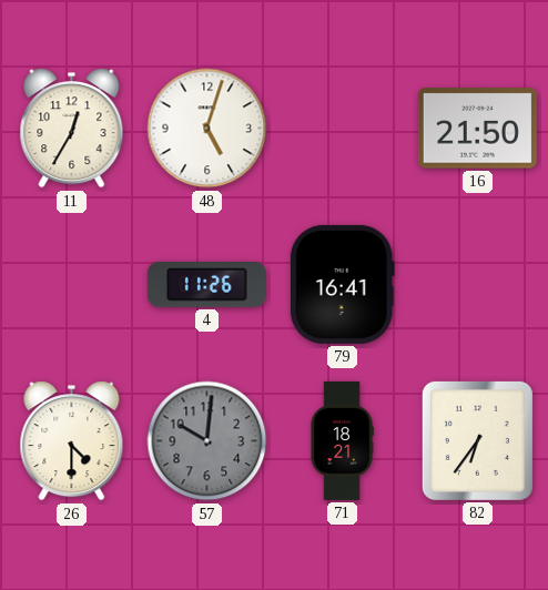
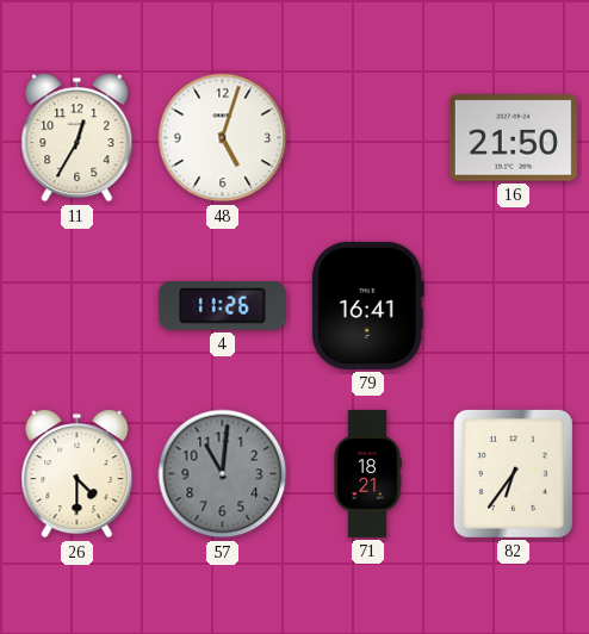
57: 10:01 -> 11:01
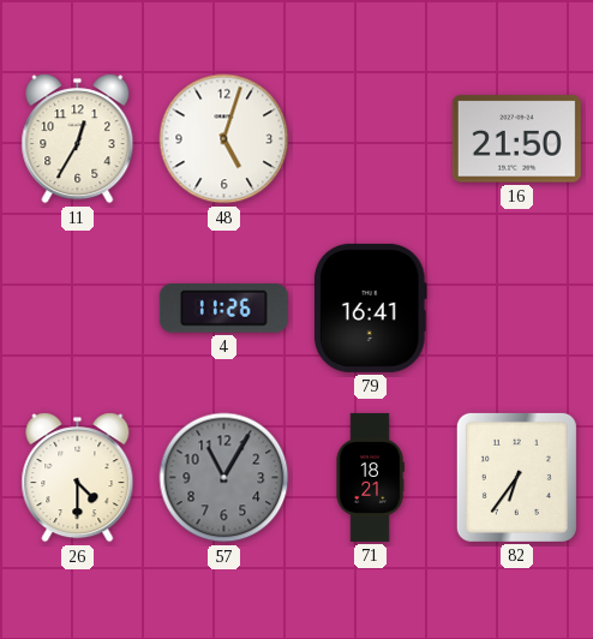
57: 11:01 -> 11:05
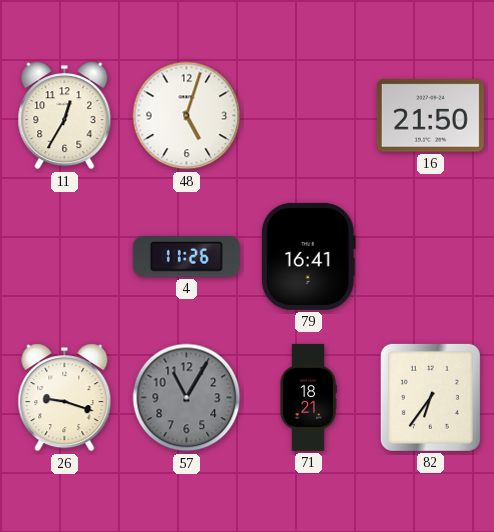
26: 4:30 -> 9:18
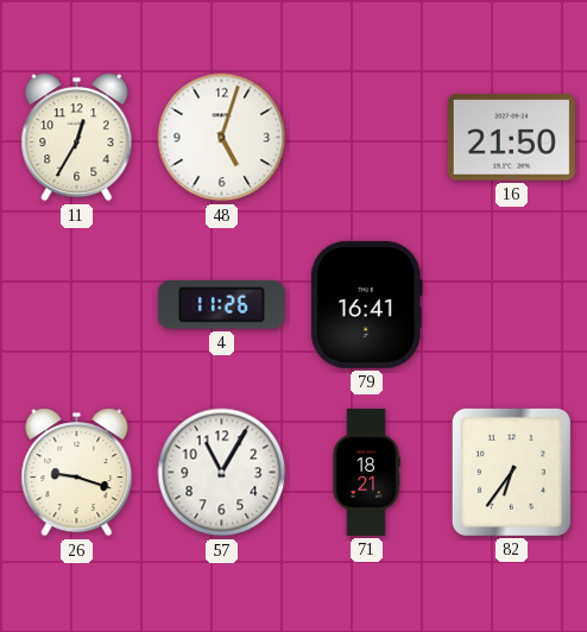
57 dial: grey -> white
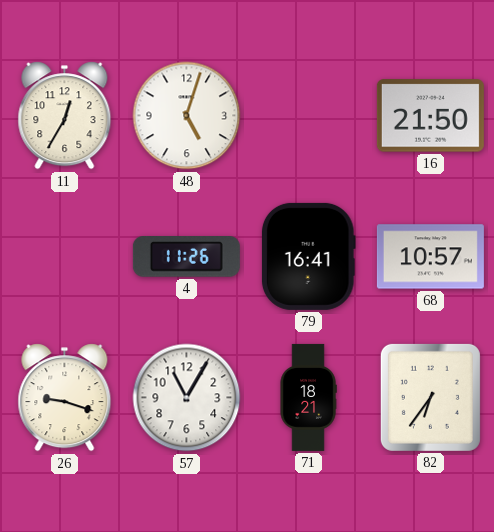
68: none -> 10:57
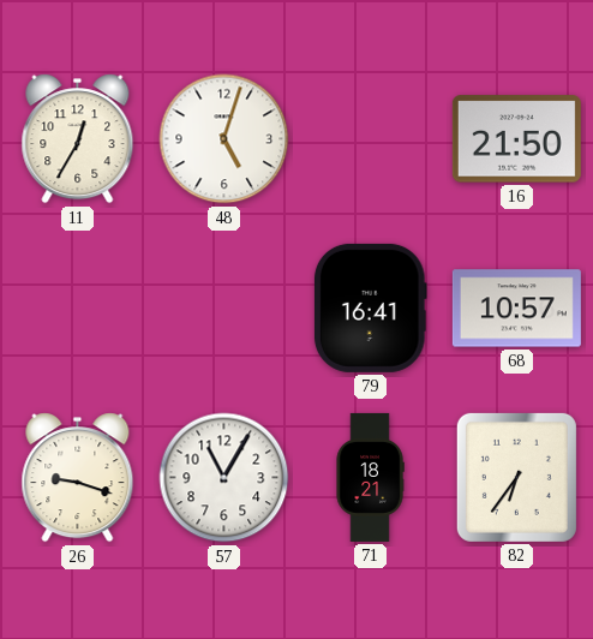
4: 11:26 -> none
